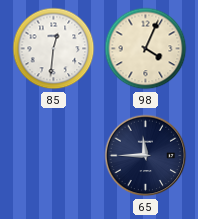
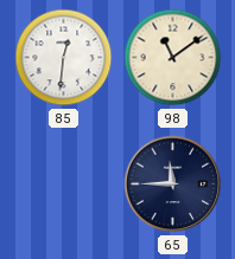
98: 4:04 -> 11:09
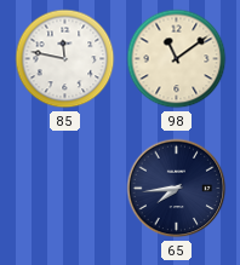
85: 12:31 -> 11:47
65: 11:45 -> 7:44
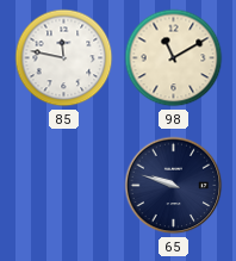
98: 11:09 -> 11:10
65: 7:44 -> 9:48
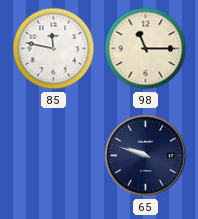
98: 11:10 -> 11:15
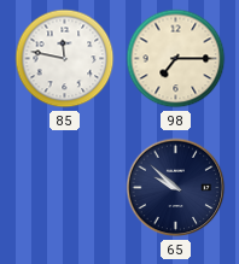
98: 11:15 -> 7:15
65: 9:48 -> 9:52
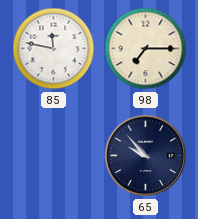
65: 9:52 -> 9:53
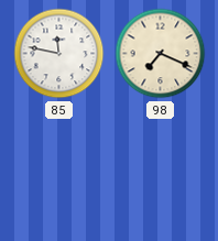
98: 7:15 -> 7:19
65: 9:53 -> none
